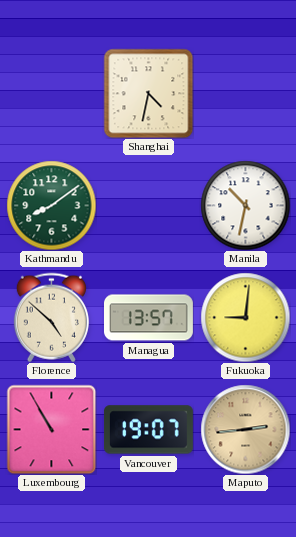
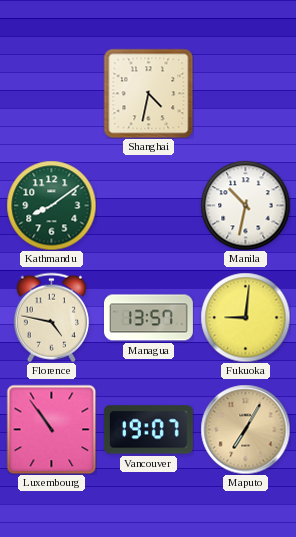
Florence: 4:52 -> 4:47
Luxembourg: 10:55 -> 10:54
Maputo: 2:44 -> 7:05
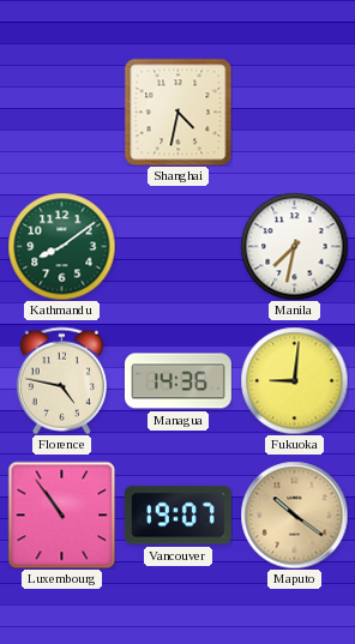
Manila: 10:32 -> 7:32
Managua: 13:57 -> 14:36
Maputo: 7:05 -> 10:21
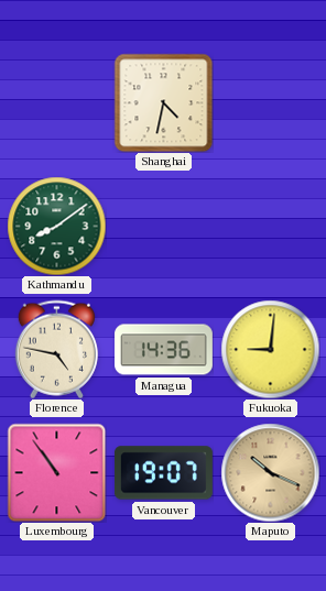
Manila: 7:32 -> none
Maputo: 10:21 -> 10:19
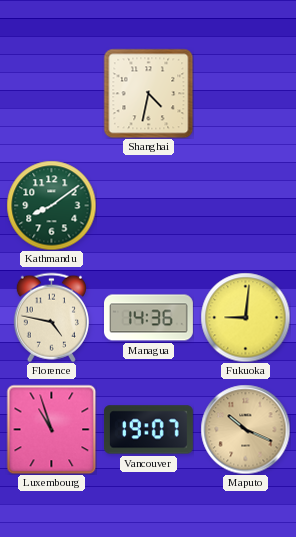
Luxembourg: 10:54 -> 10:57
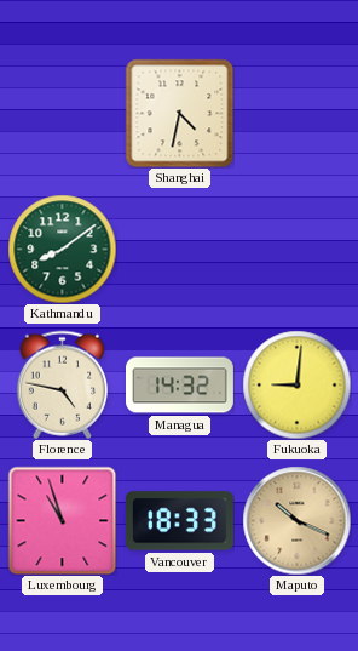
Managua: 14:36 -> 14:32
Vancouver: 19:07 -> 18:33
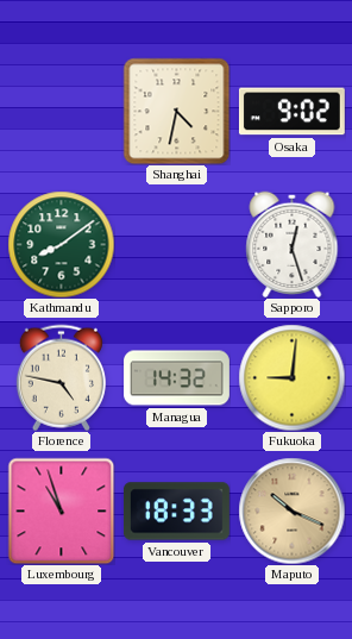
Osaka: none -> 9:02
Sapporo: none -> 12:27
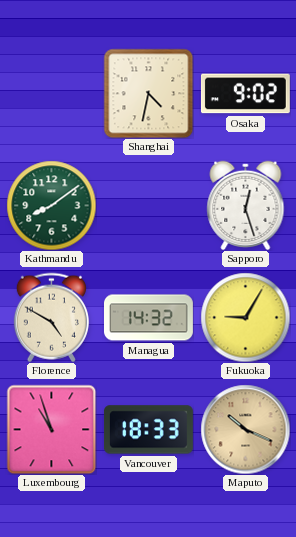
Florence: 4:47 -> 4:50
Fukuoka: 9:01 -> 9:05
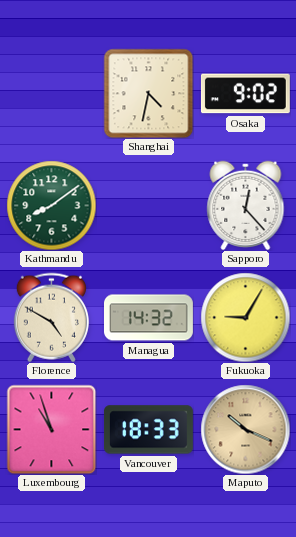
Sapporo: 12:27 -> 12:23
